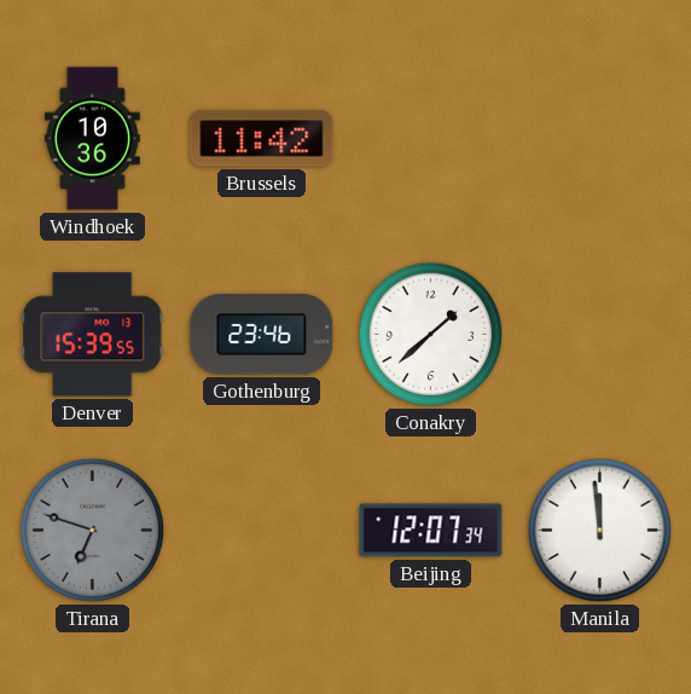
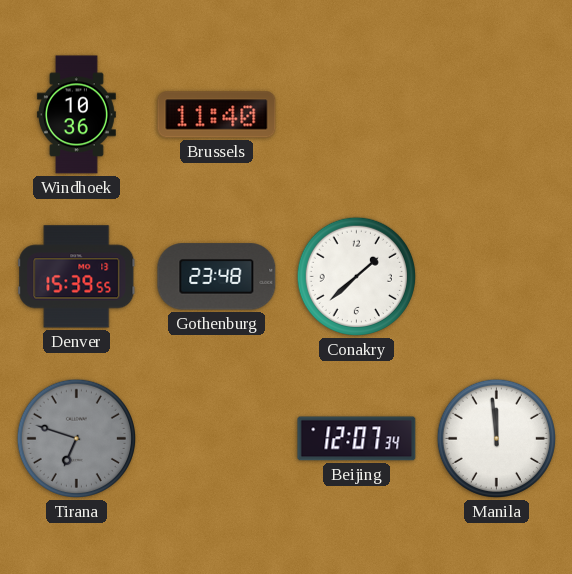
Brussels: 11:42 -> 11:40
Gothenburg: 23:46 -> 23:48
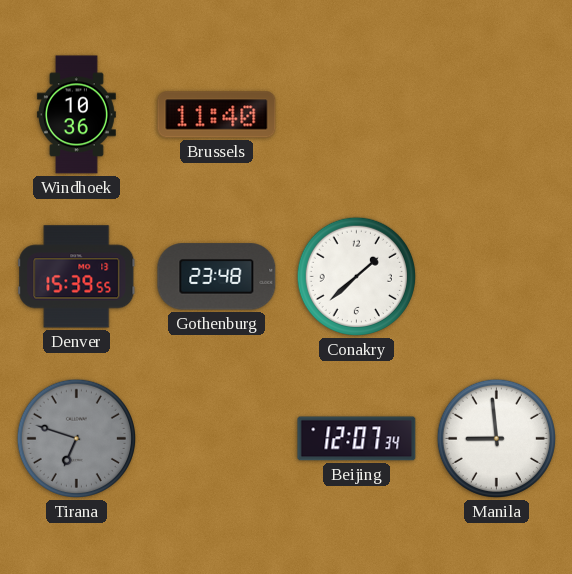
Manila: 11:59 -> 8:59
